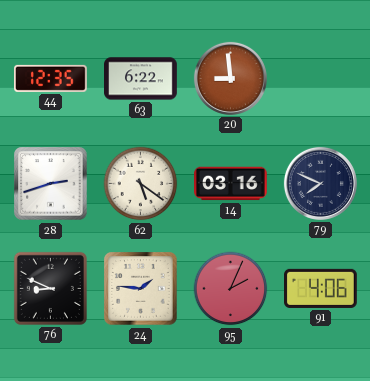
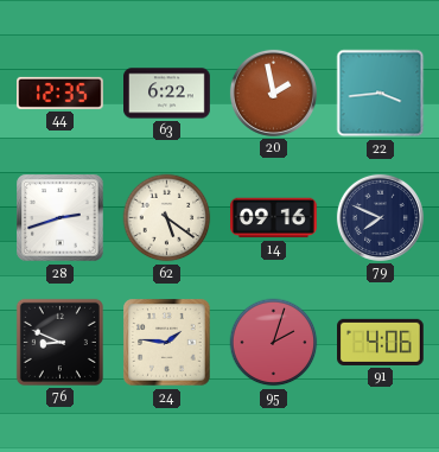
20: 8:59 -> 1:58
22: none -> 3:44
14: 03:16 -> 09:16
95: 2:04 -> 2:03
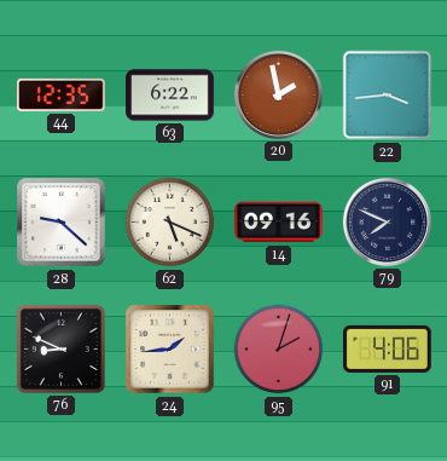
28: 2:42 -> 9:22
62: 5:21 -> 5:19
24: 1:46 -> 1:44
